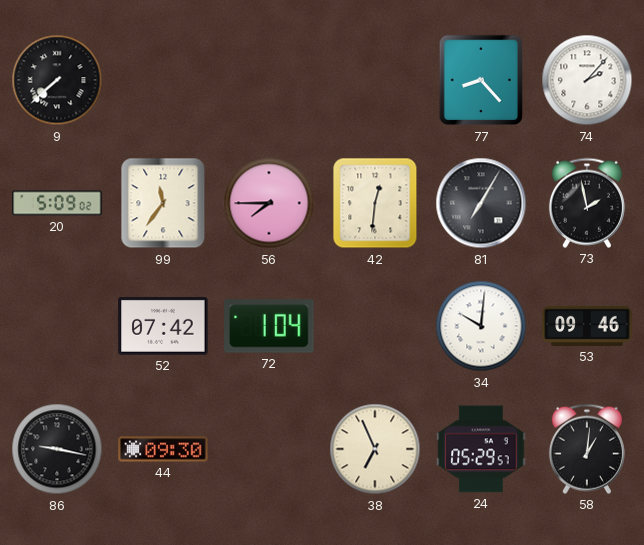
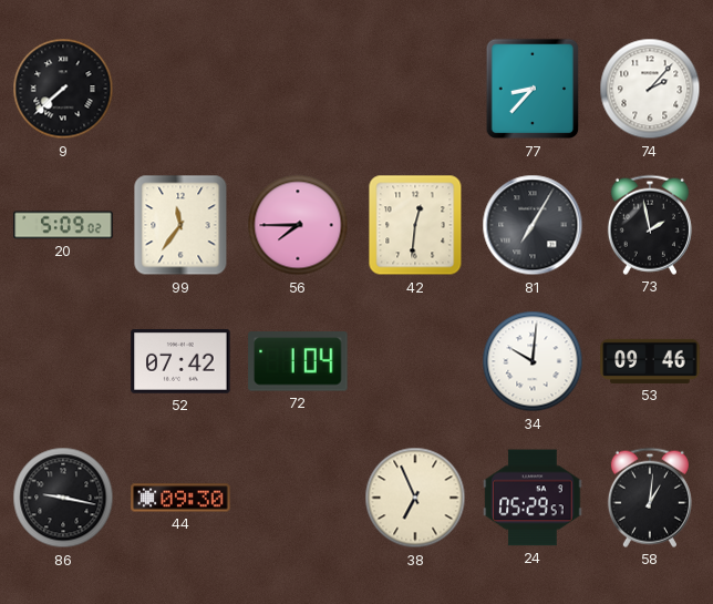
77: 8:23 -> 8:37
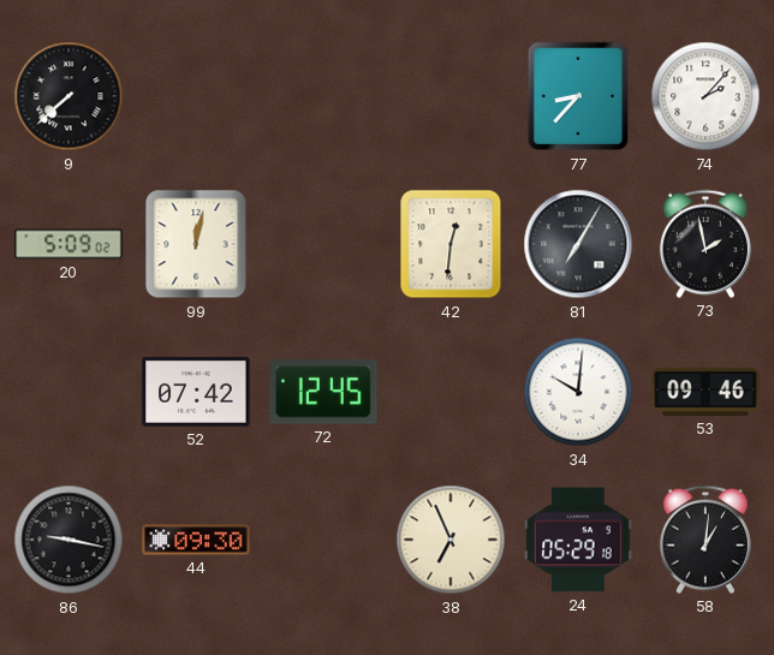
99: 11:36 -> 12:02
56: 7:45 -> none
72: 1:04 -> 12:45
24: 05:29:57 -> 05:29:18
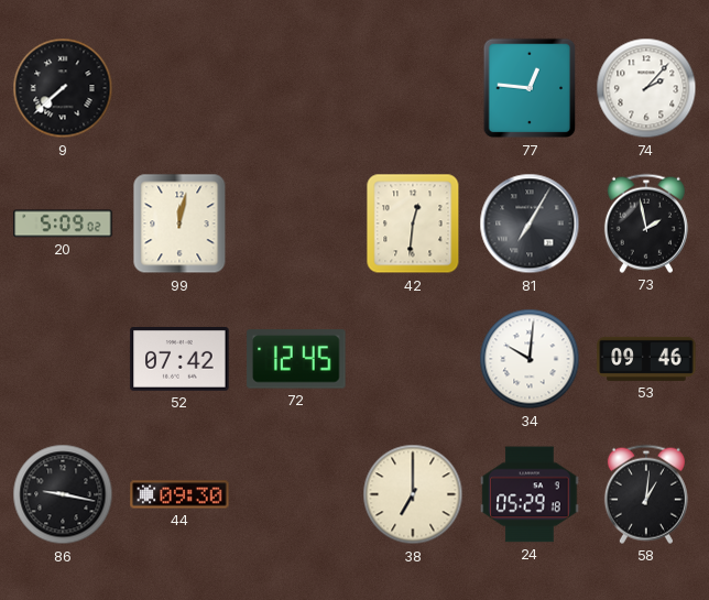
77: 8:37 -> 12:46
38: 6:56 -> 7:00
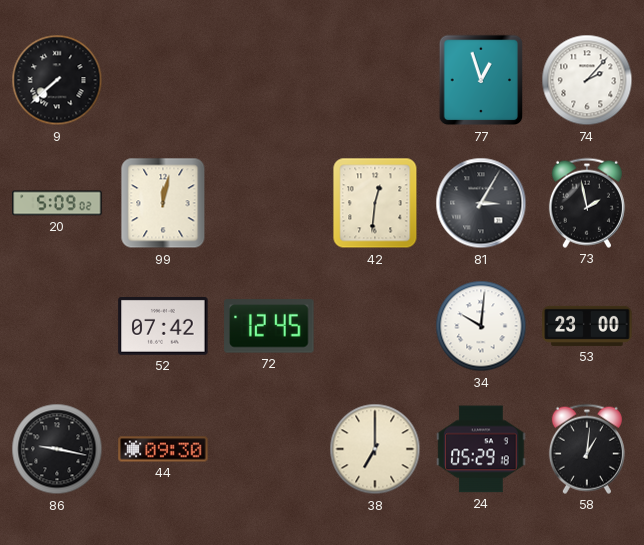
77: 12:46 -> 12:57
81: 7:05 -> 3:05
53: 09:46 -> 23:00
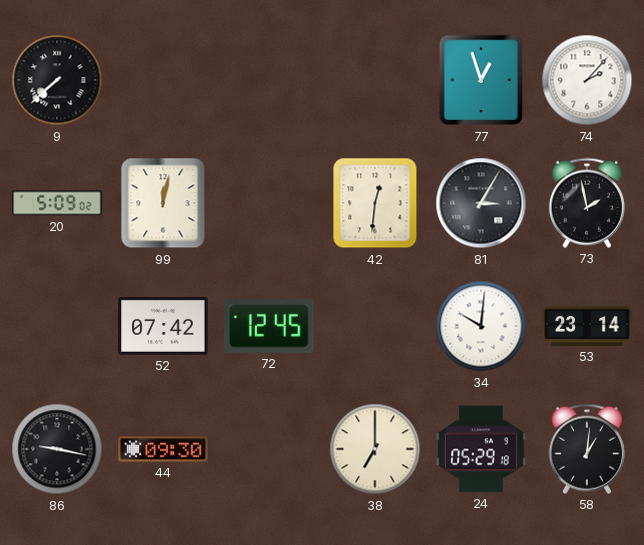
53: 23:00 -> 23:14
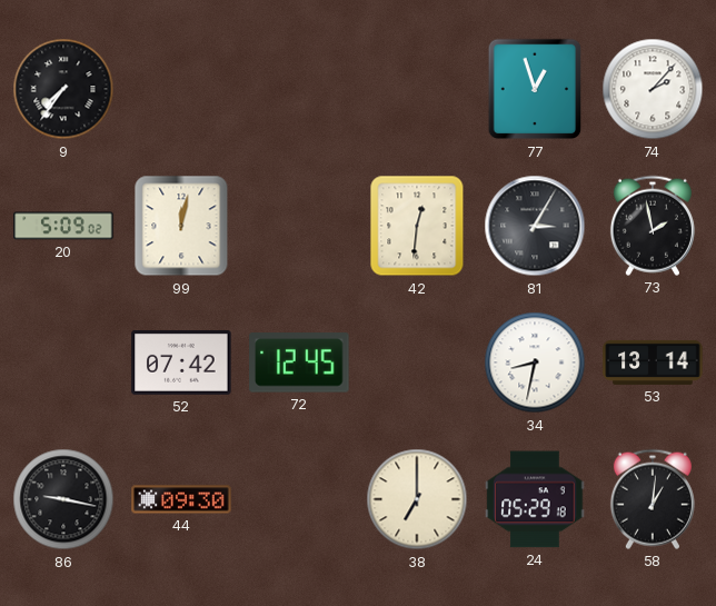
9: 7:38 -> 7:36
34: 10:01 -> 8:32
53: 23:14 -> 13:14
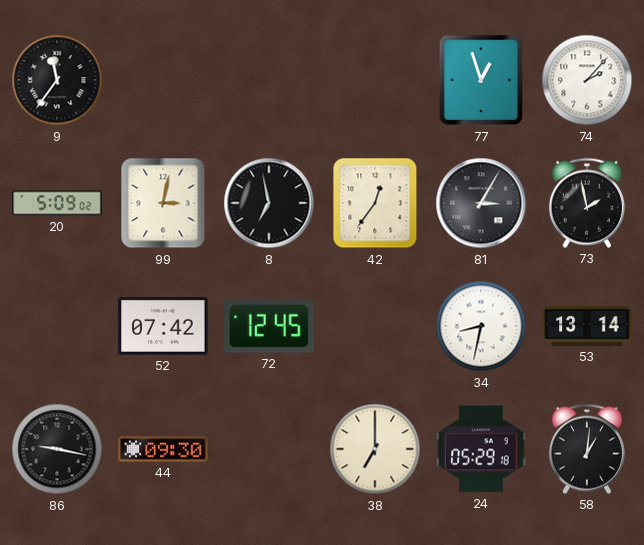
9: 7:36 -> 11:36
99: 12:02 -> 3:02
8: none -> 6:58
42: 12:31 -> 12:36
